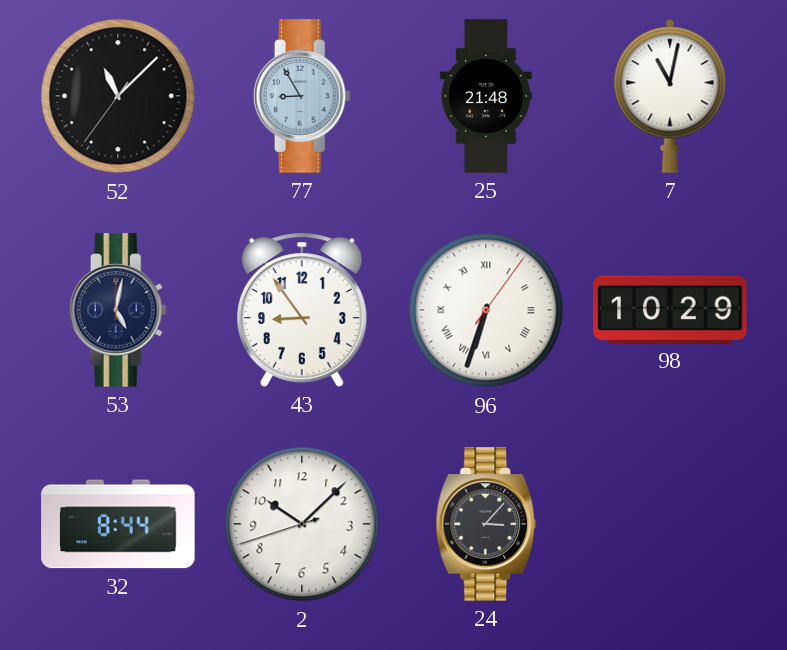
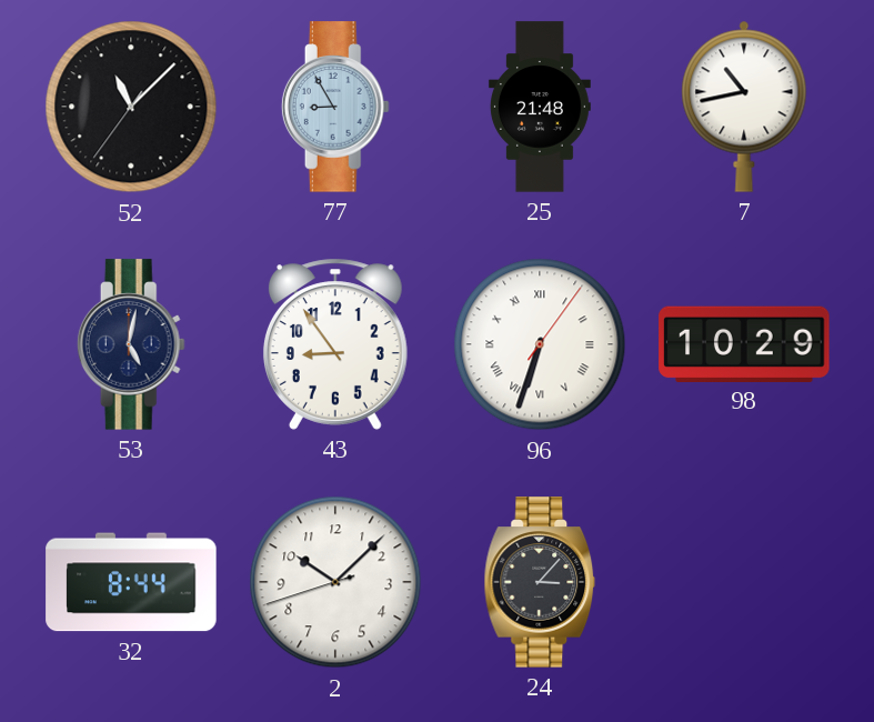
7: 11:02 -> 10:43
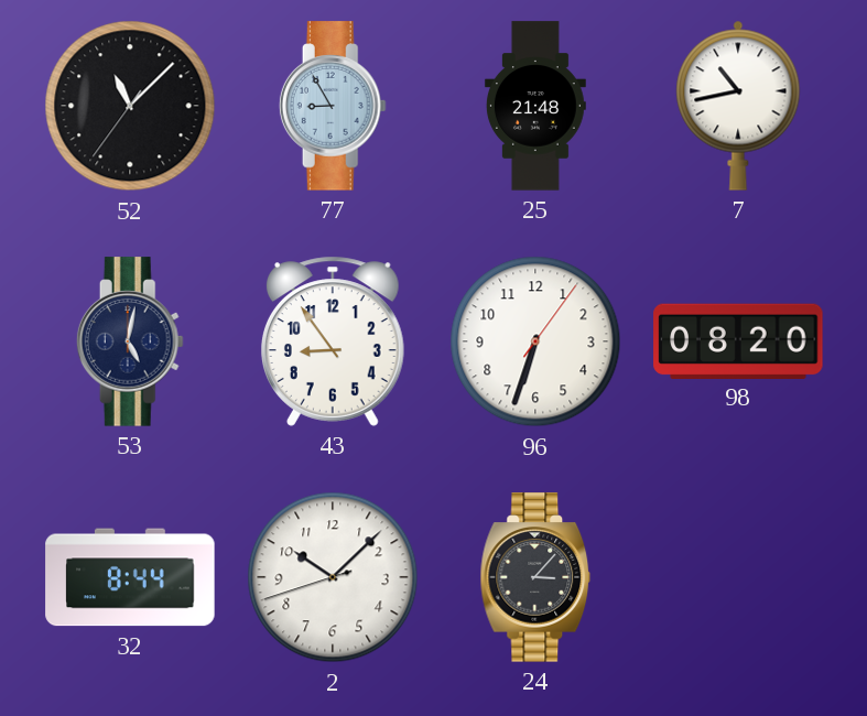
96 numerals: Roman -> Arabic
98: 10:29 -> 08:20
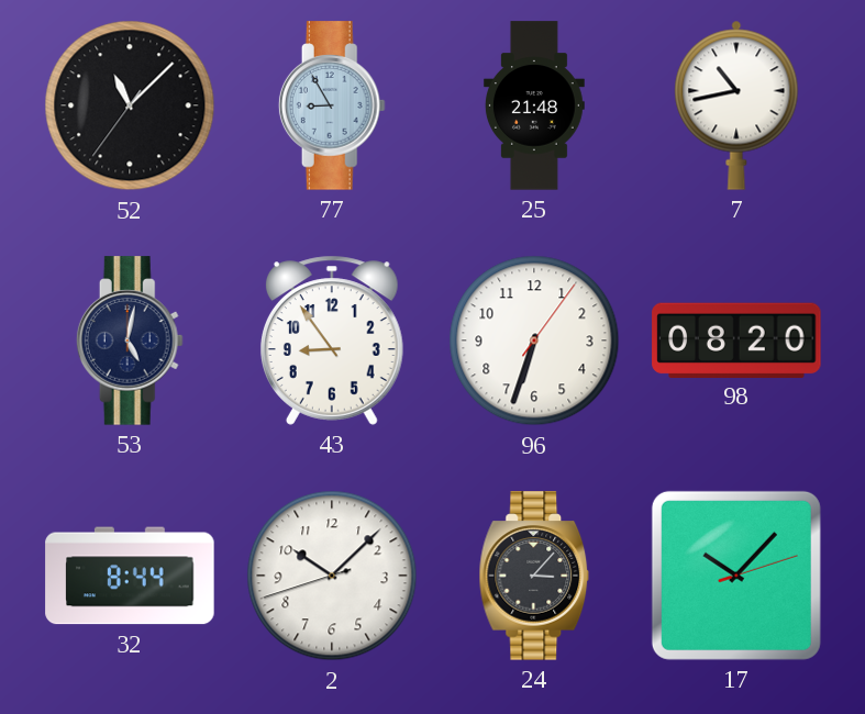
17: none -> 10:07
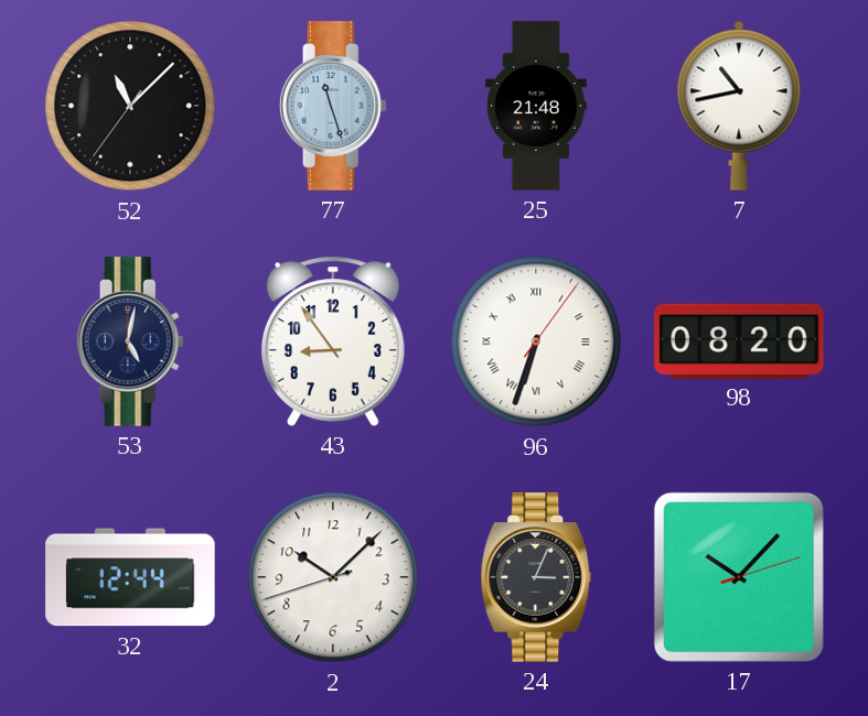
77: 8:55 -> 11:27
96 numerals: Arabic -> Roman
32: 8:44 -> 12:44
24: 3:07 -> 3:04
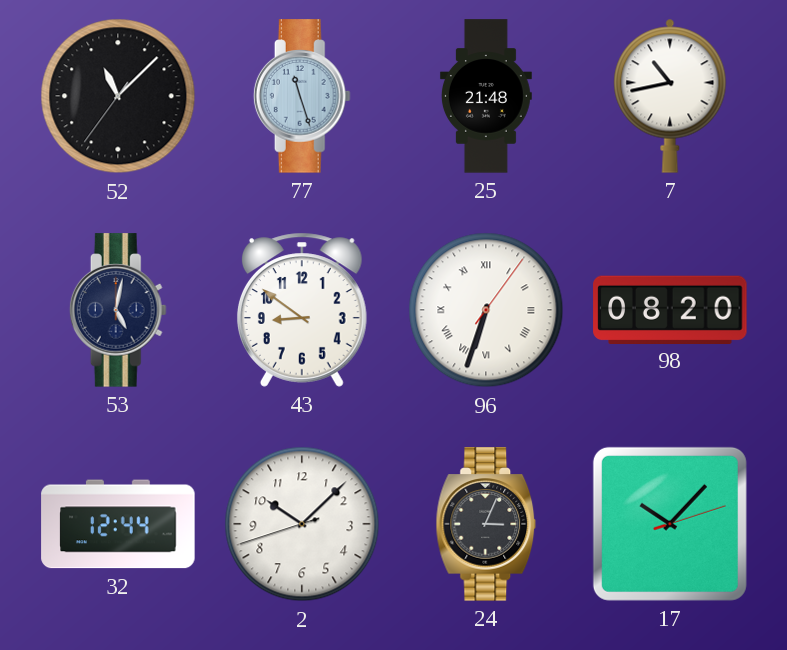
43: 8:54 -> 8:51
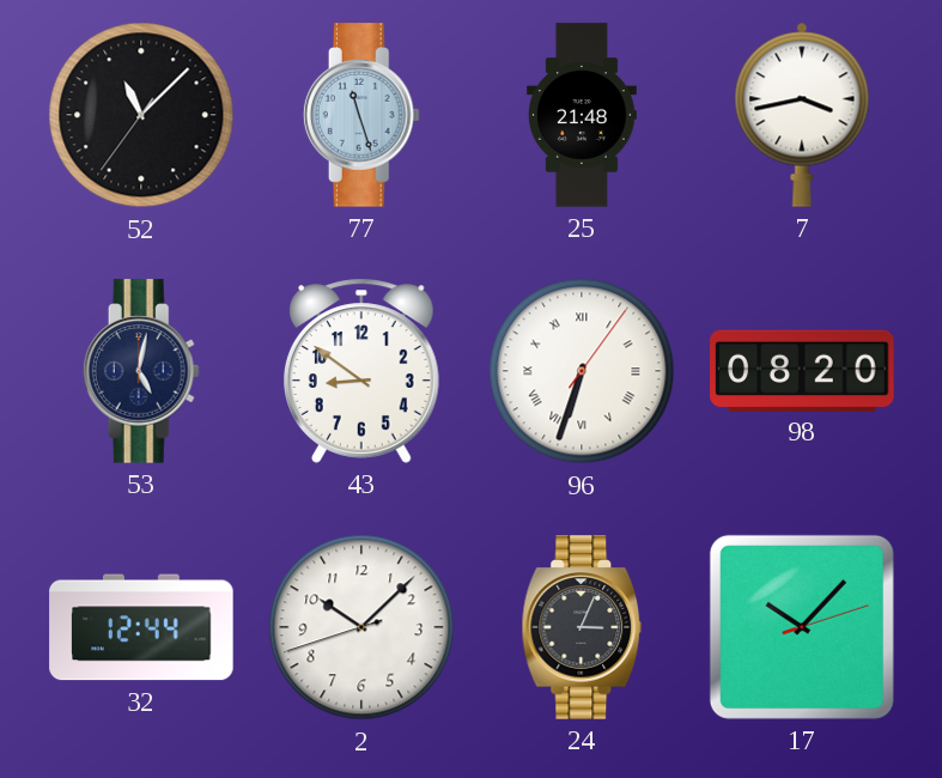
7: 10:43 -> 3:43
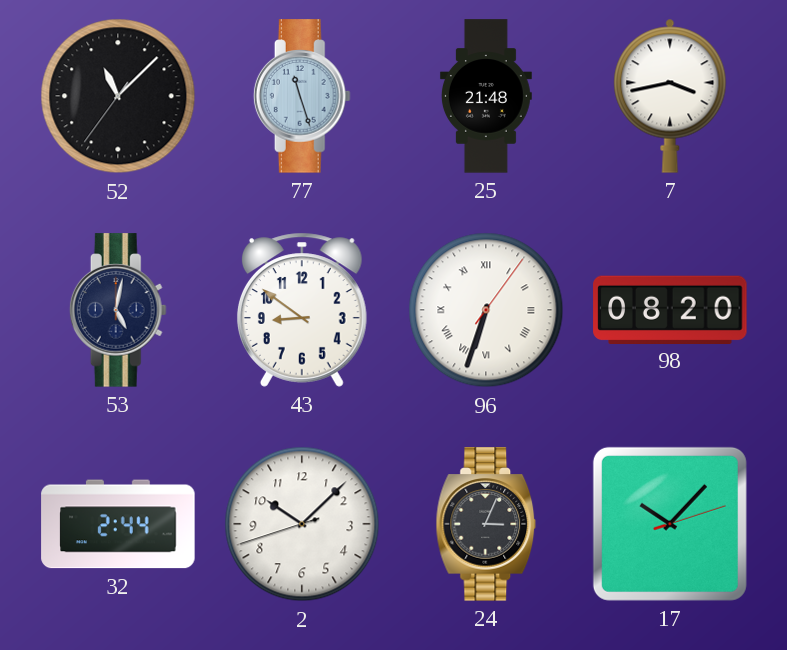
32: 12:44 -> 2:44
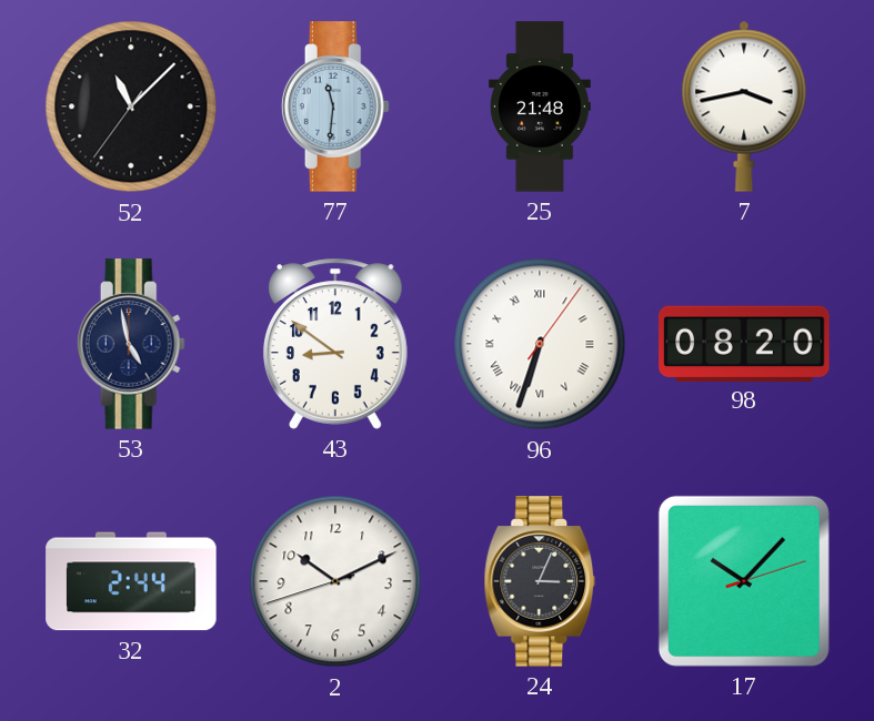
77: 11:27 -> 11:31
53: 5:02 -> 4:58
2: 10:07 -> 10:10
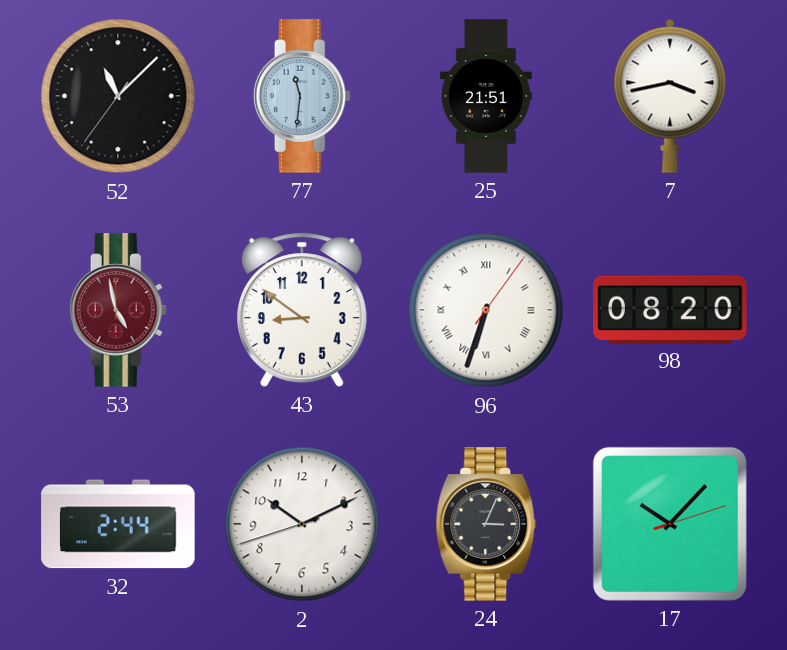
25: 21:48 -> 21:51
53 dial: navy -> burgundy
